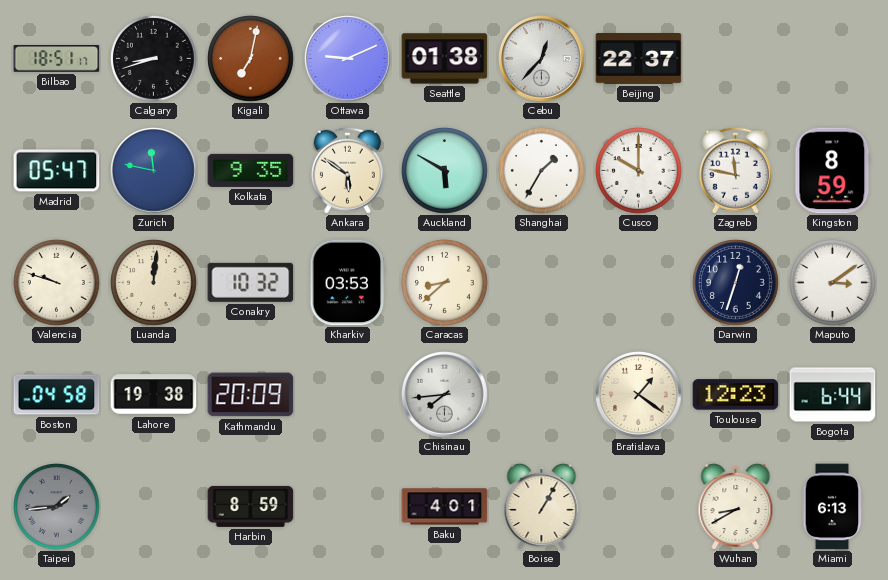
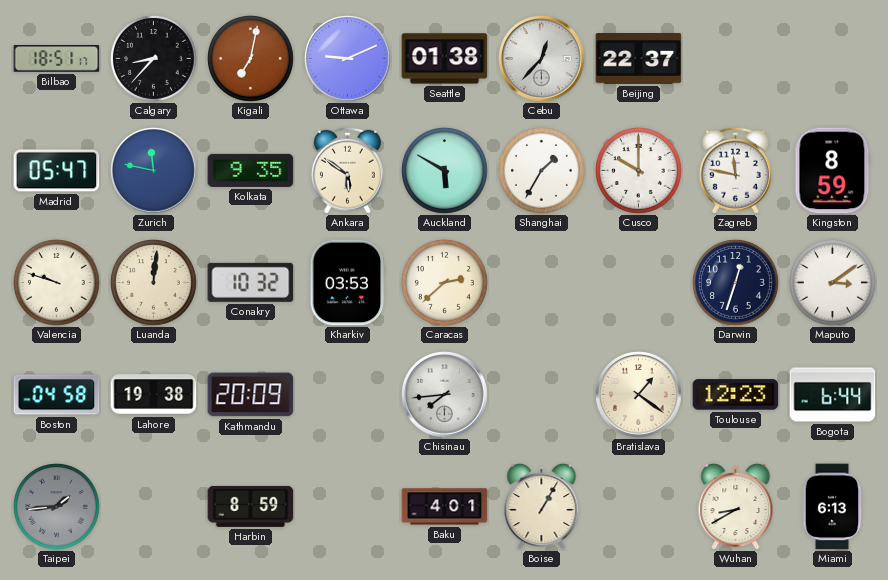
Calgary: 8:42 -> 8:37
Caracas: 8:38 -> 2:38
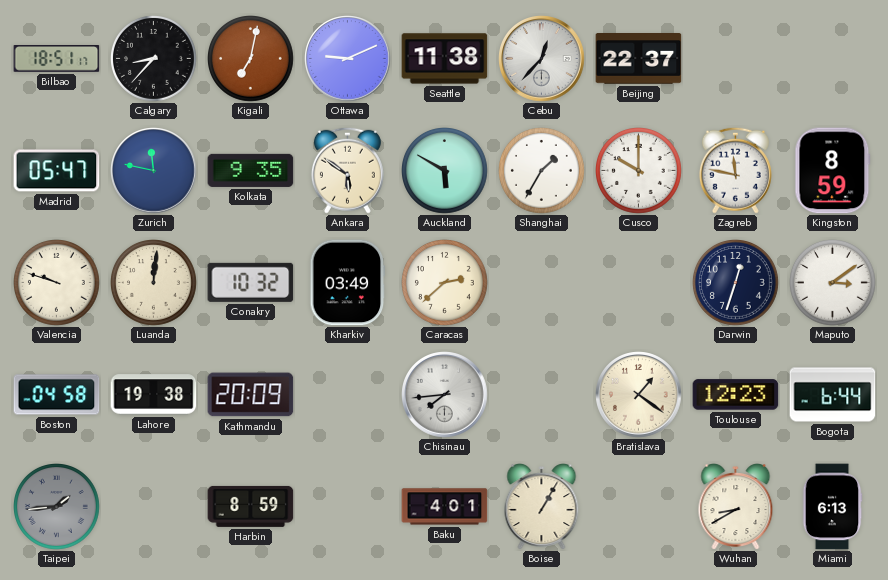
Seattle: 01:38 -> 11:38
Kharkiv: 03:53 -> 03:49
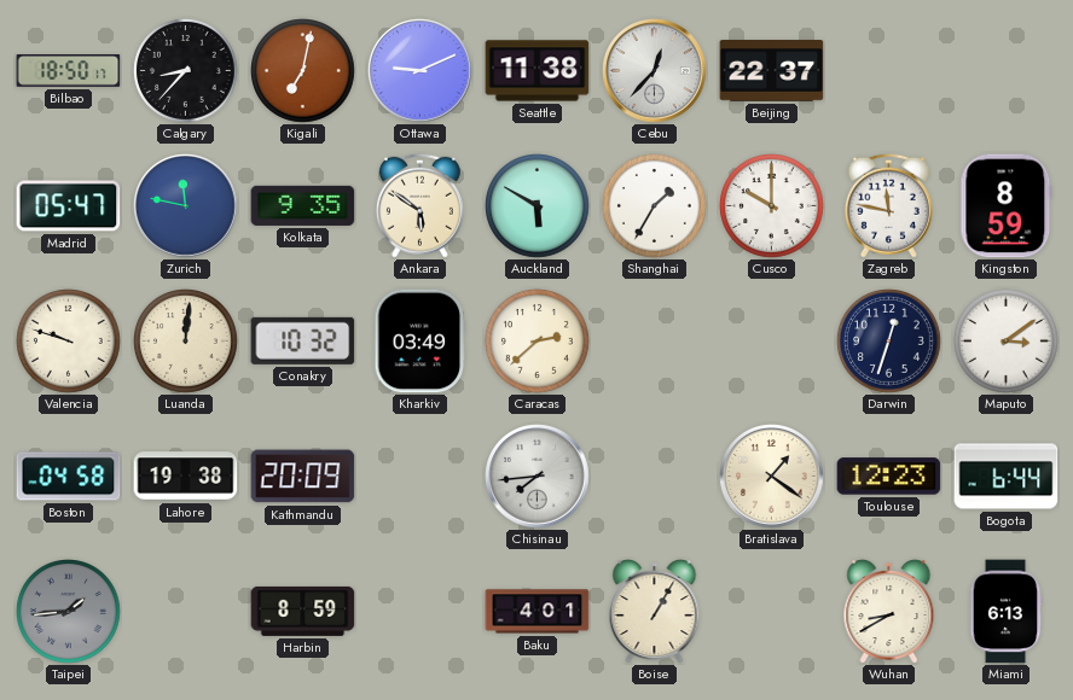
Bilbao: 18:51 -> 18:50
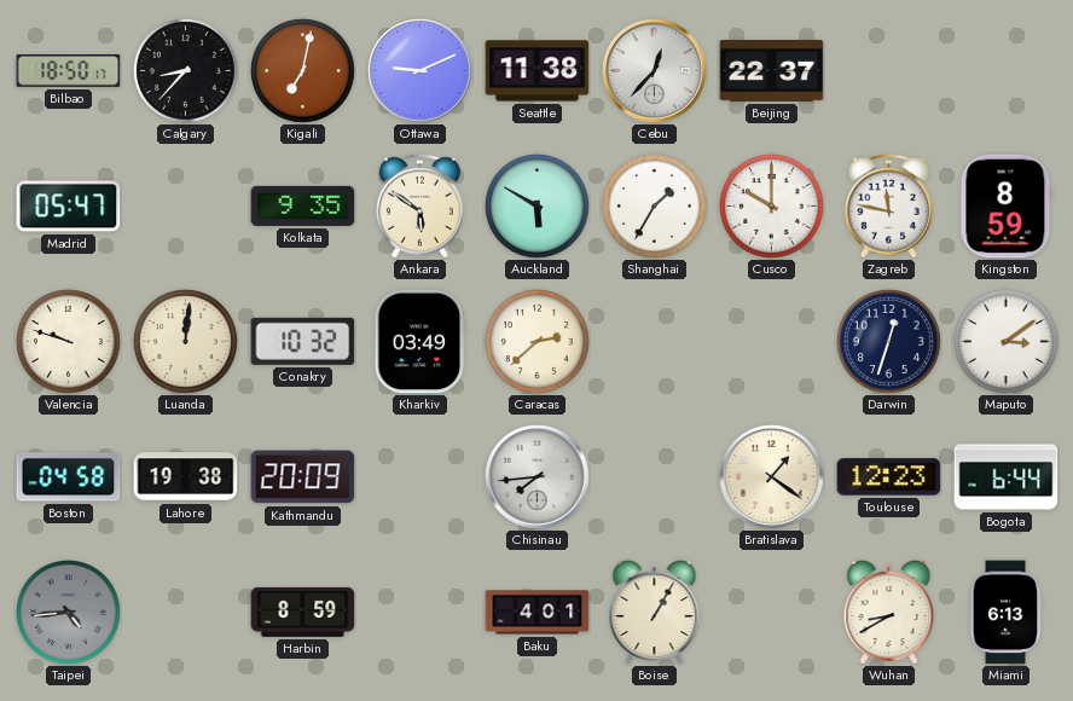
Zurich: 11:47 -> none
Taipei: 1:44 -> 4:44
